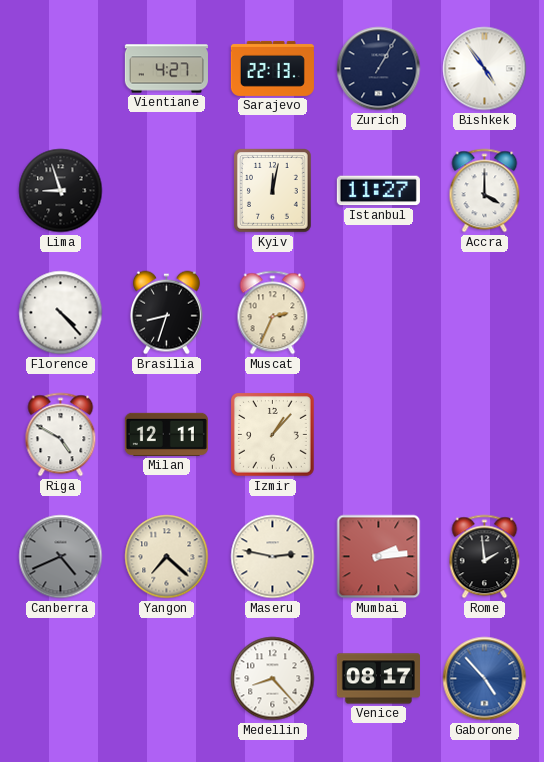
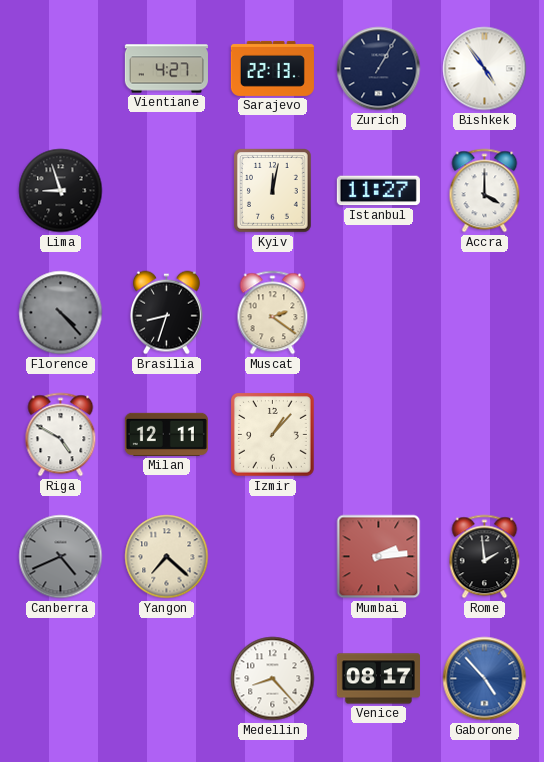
Florence dial: white -> grey
Muscat: 2:34 -> 2:21
Maseru: 2:47 -> none
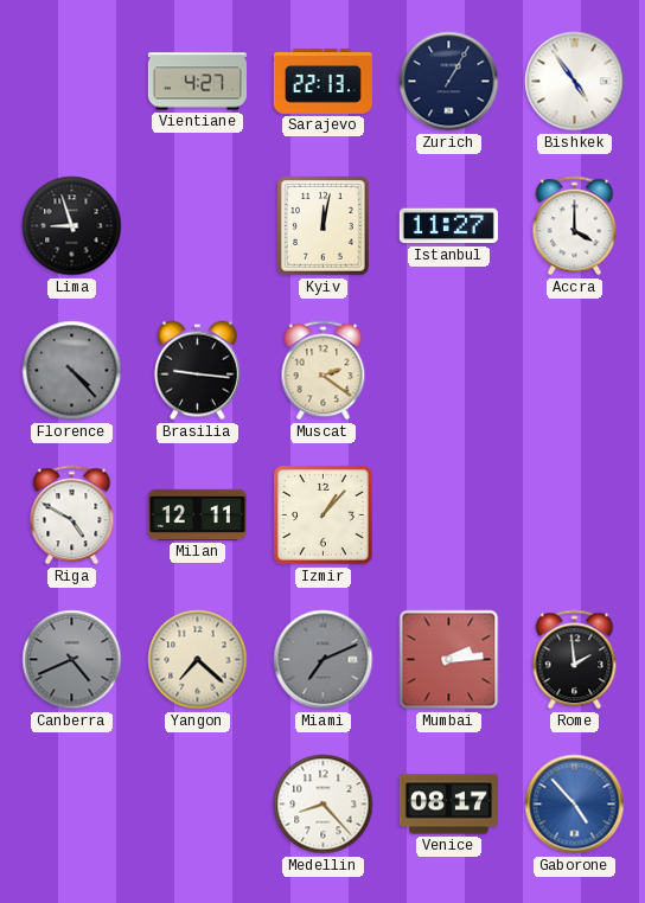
Brasilia: 8:33 -> 9:16
Miami: none -> 7:11
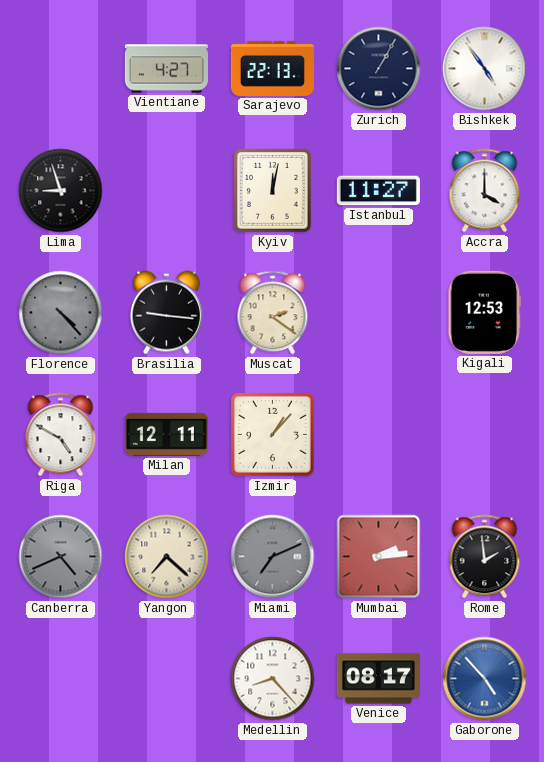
Kigali: none -> 12:53
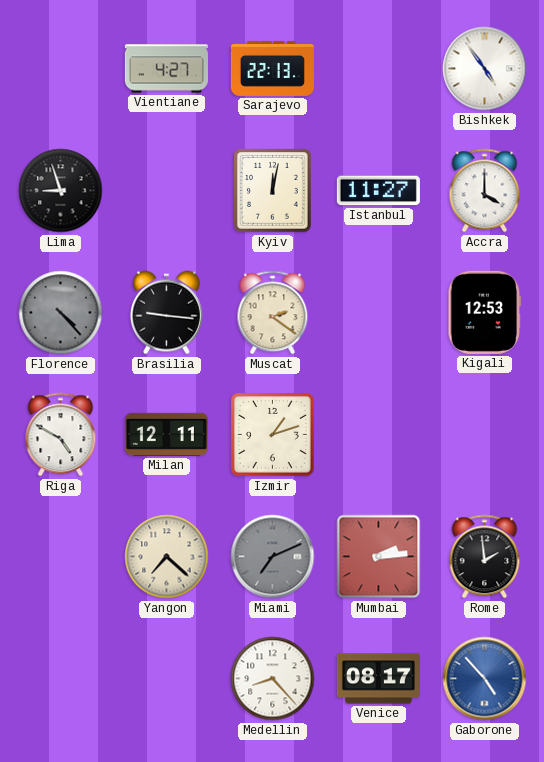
Zurich: 1:05 -> none
Izmir: 1:07 -> 1:12
Canberra: 4:41 -> none
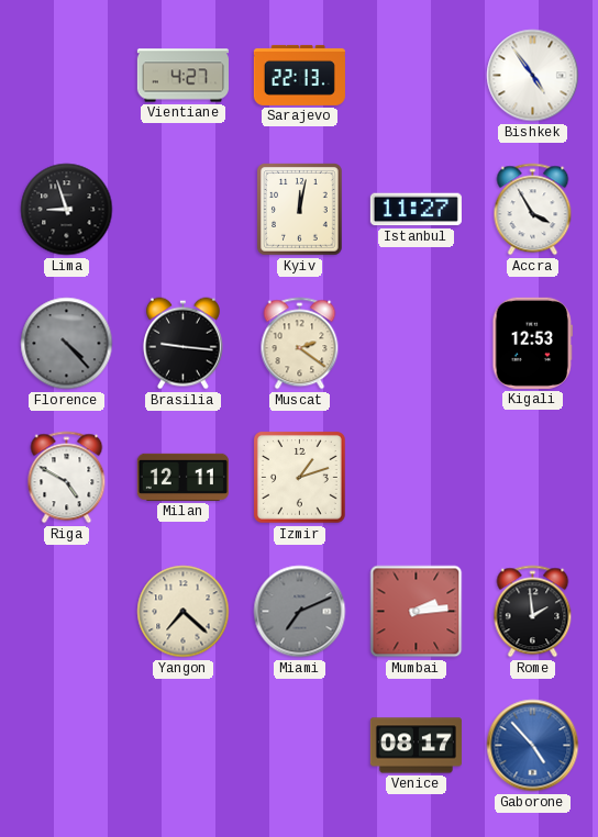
Accra: 4:00 -> 3:55
Medellin: 8:23 -> none
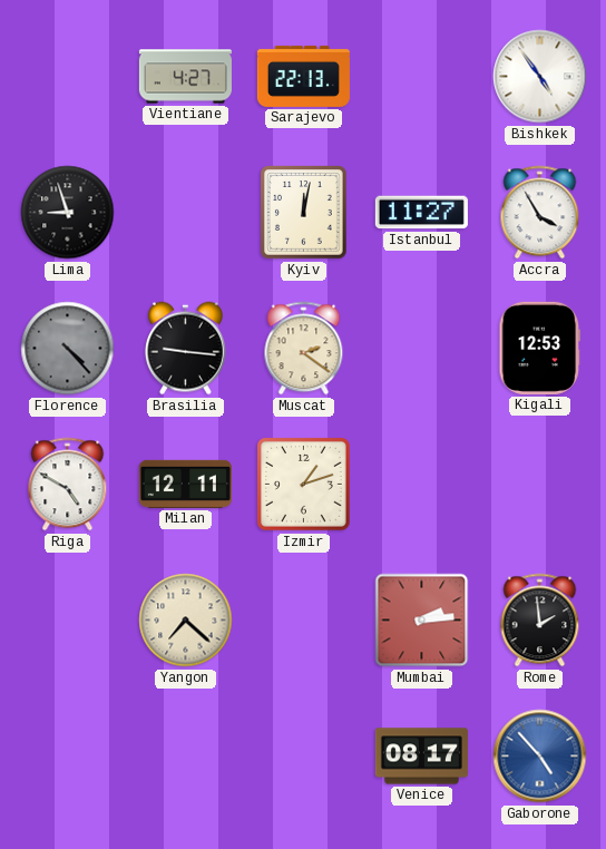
Miami: 7:11 -> none
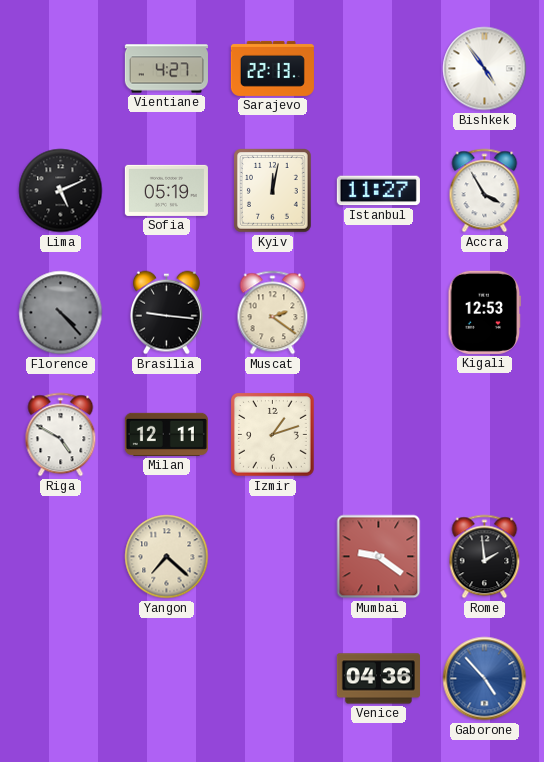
Lima: 8:57 -> 5:11
Sofia: none -> 05:19
Mumbai: 2:14 -> 9:21
Venice: 08:17 -> 04:36
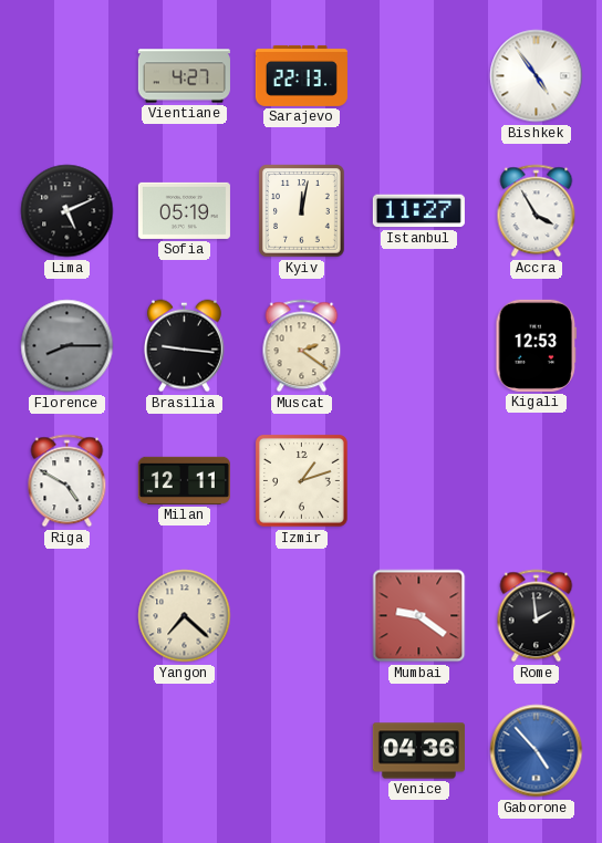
Florence: 4:23 -> 8:15
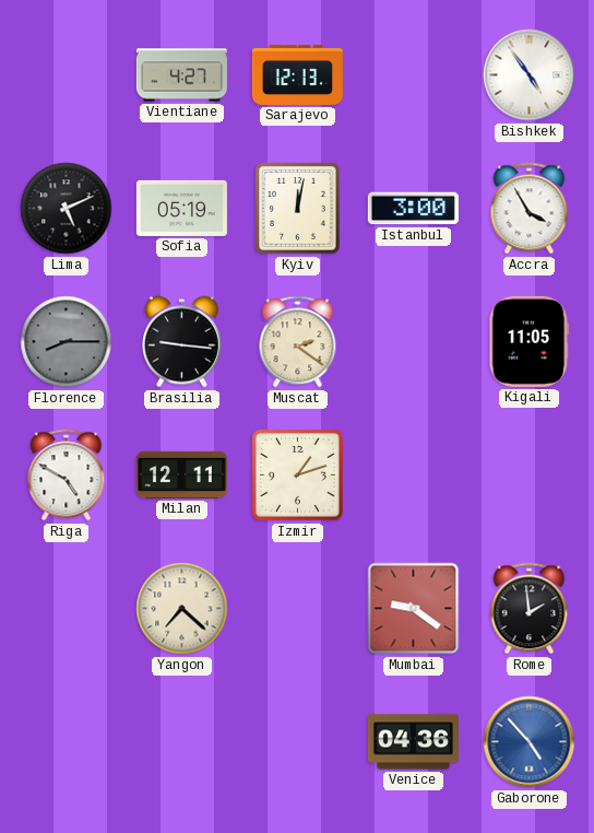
Sarajevo: 22:13 -> 12:13
Istanbul: 11:27 -> 3:00
Kigali: 12:53 -> 11:05
